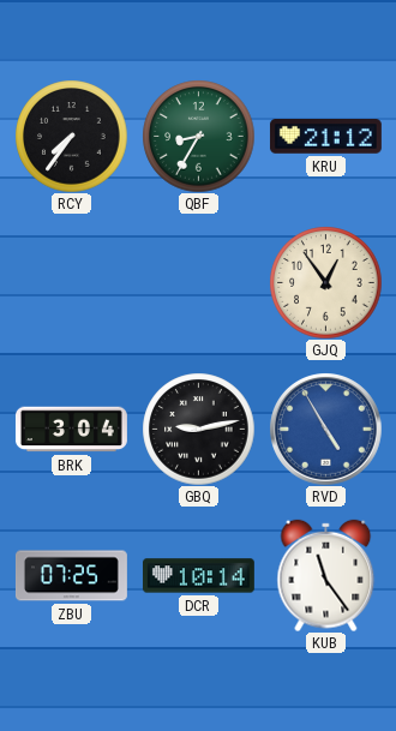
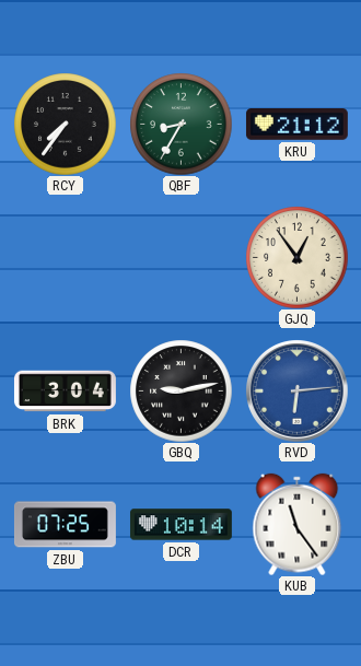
RVD: 4:55 -> 6:14
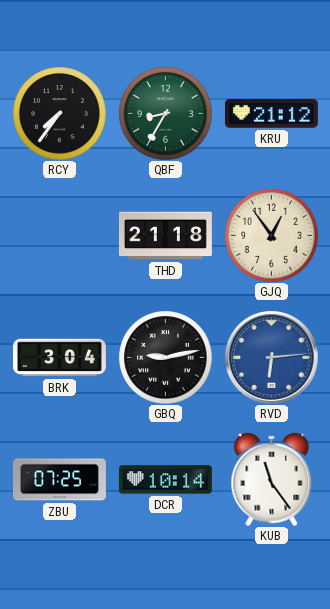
THD: none -> 21:18
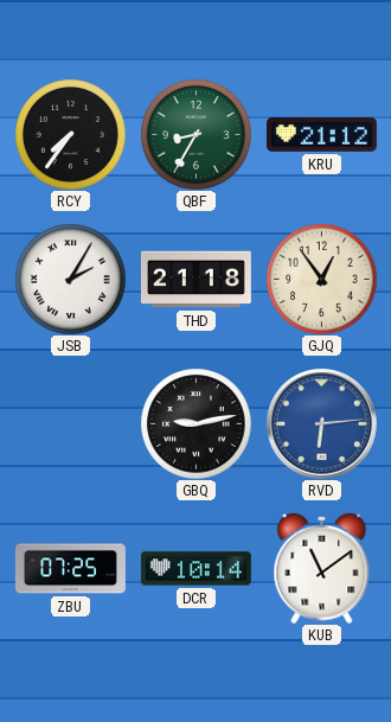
JSB: none -> 2:05
BRK: 3:04 -> none
KUB: 11:24 -> 11:09
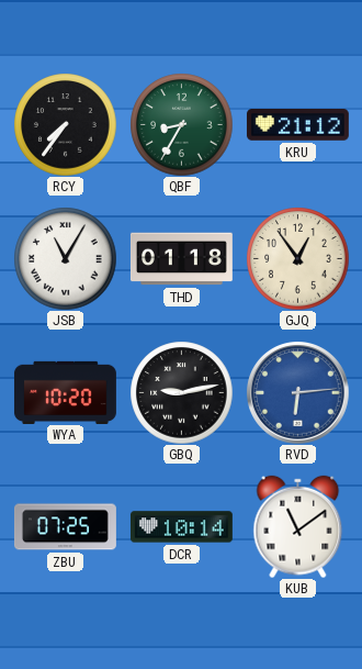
JSB: 2:05 -> 11:05
THD: 21:18 -> 01:18
WYA: none -> 10:20
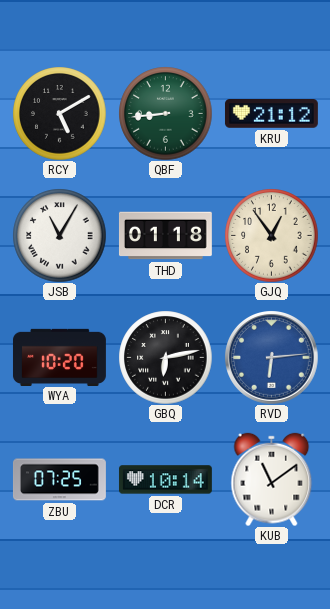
RCY: 7:36 -> 5:10
QBF: 8:35 -> 8:44
GBQ: 9:13 -> 6:13
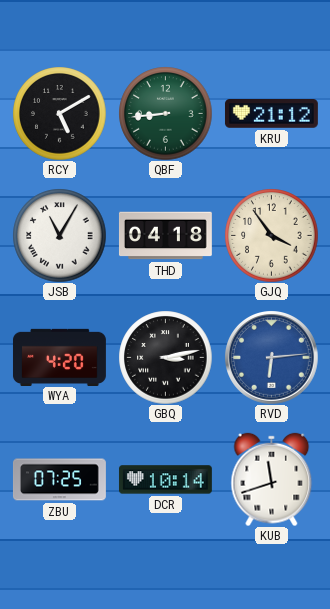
THD: 01:18 -> 04:18
GJQ: 12:54 -> 3:54
WYA: 10:20 -> 4:20
GBQ: 6:13 -> 3:13
KUB: 11:09 -> 11:42
